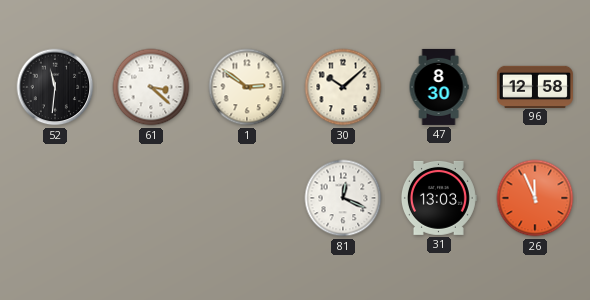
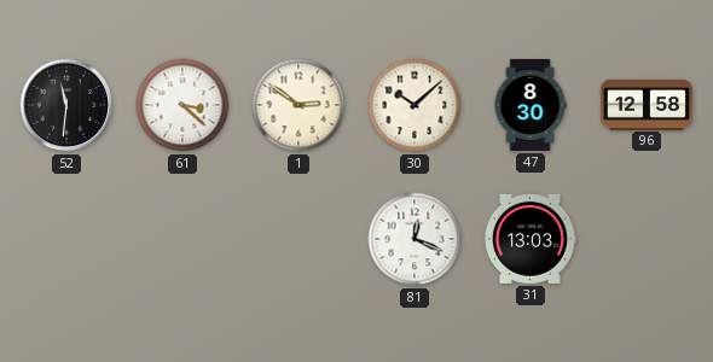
26: 11:56 -> none
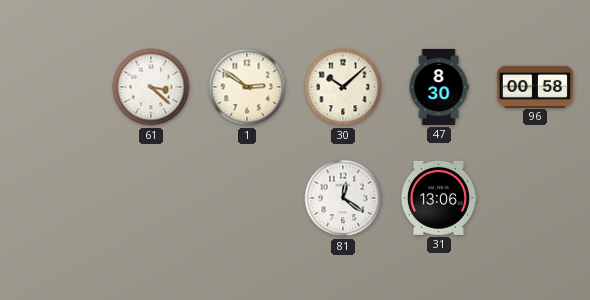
52: 11:31 -> none
96: 12:58 -> 00:58
81: 12:19 -> 12:21
31: 13:03 -> 13:06
